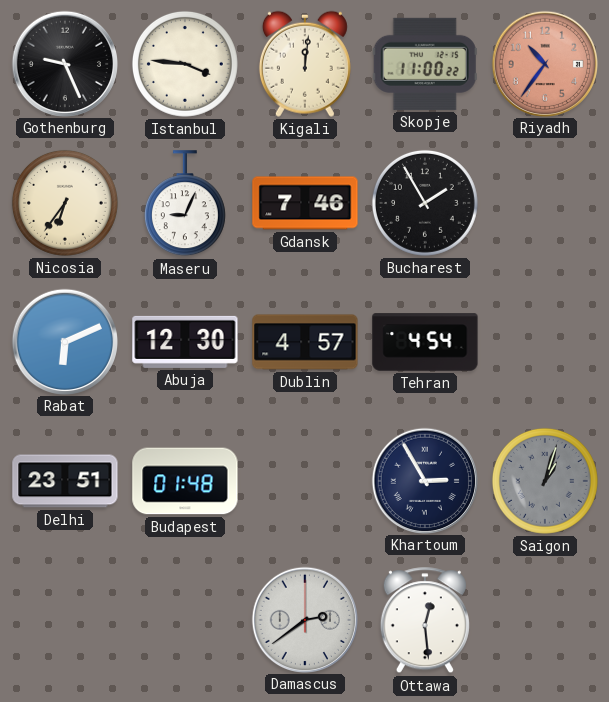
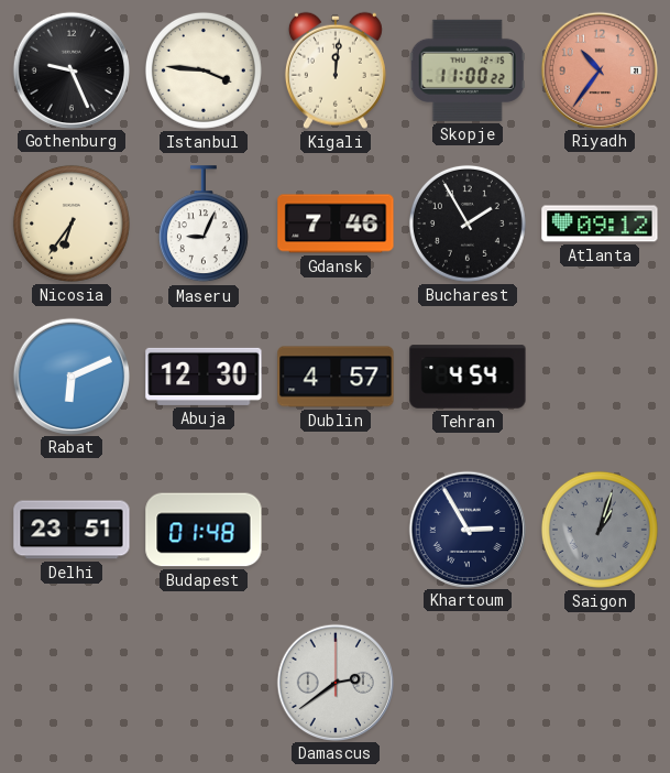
Atlanta: none -> 09:12
Ottawa: 12:29 -> none
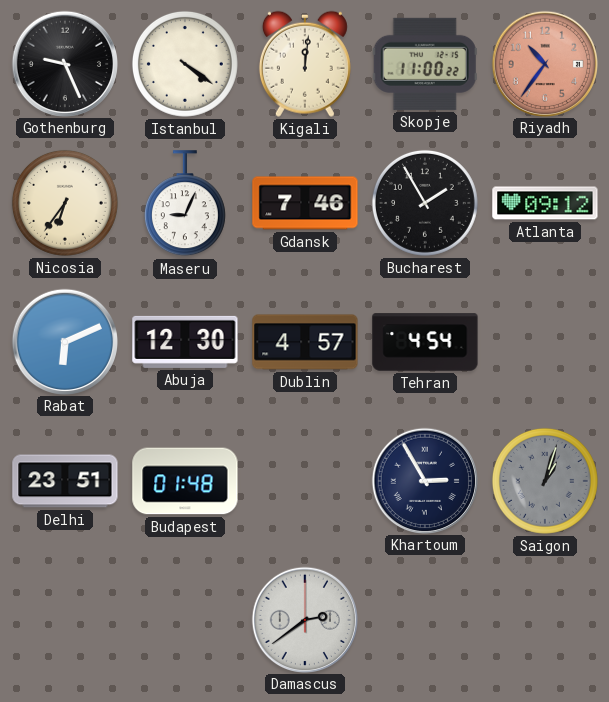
Istanbul: 3:46 -> 4:21
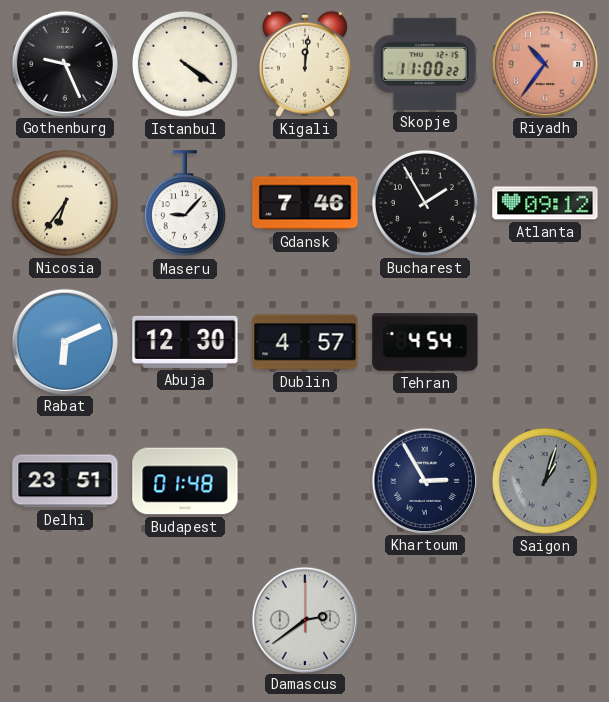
Maseru: 9:04 -> 9:07
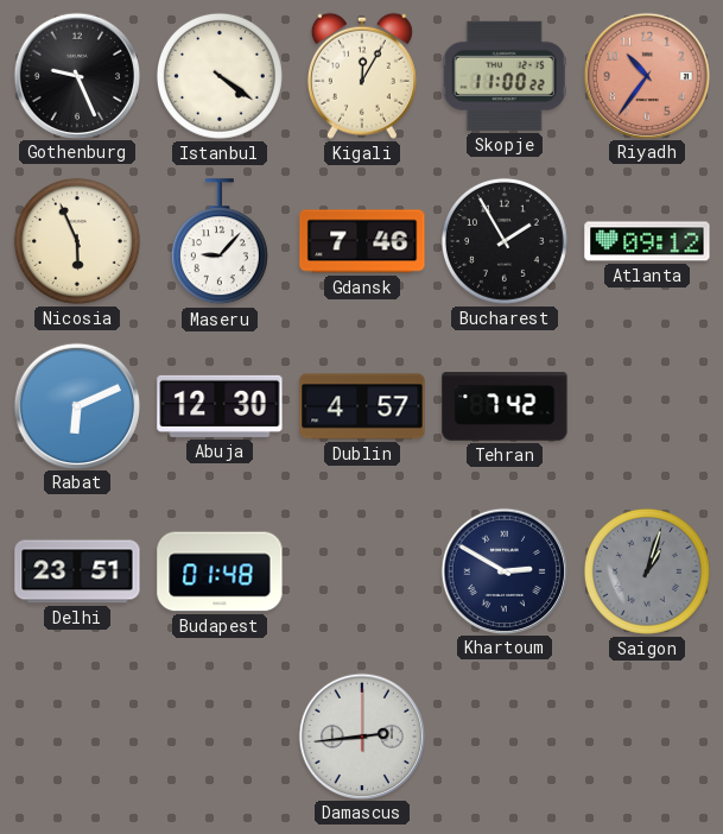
Kigali: 12:01 -> 12:05
Nicosia: 6:36 -> 5:56
Tehran: 4:54 -> 7:42
Khartoum: 2:55 -> 2:50
Damascus: 2:39 -> 2:44
